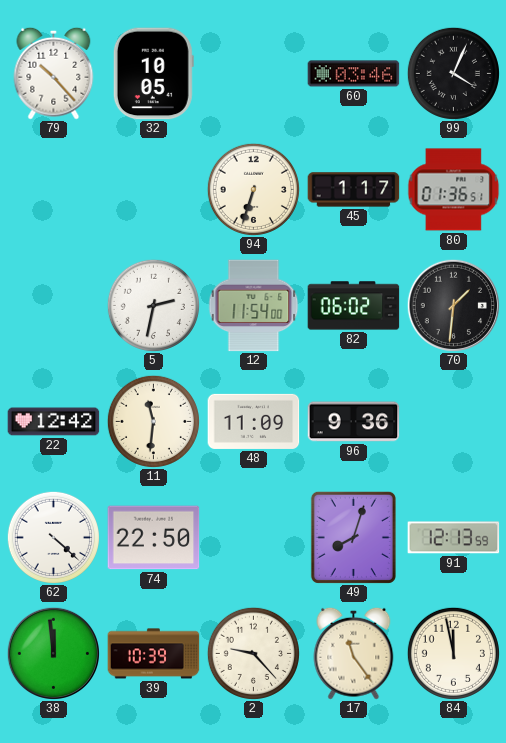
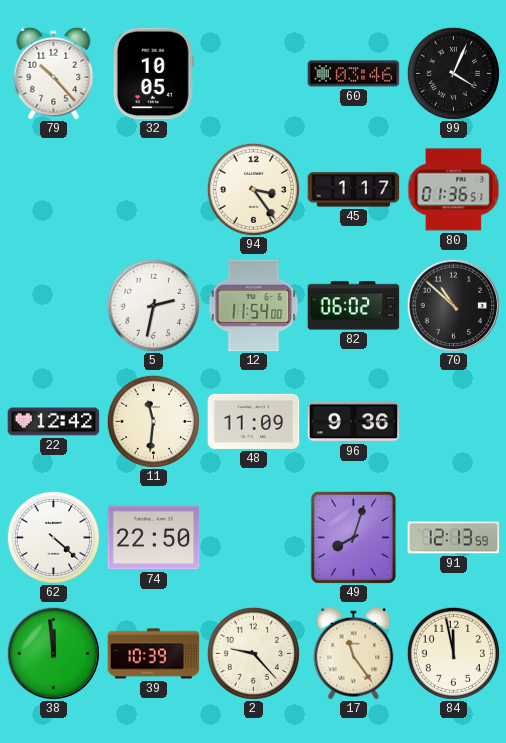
94: 6:33 -> 3:24
70: 1:31 -> 10:52
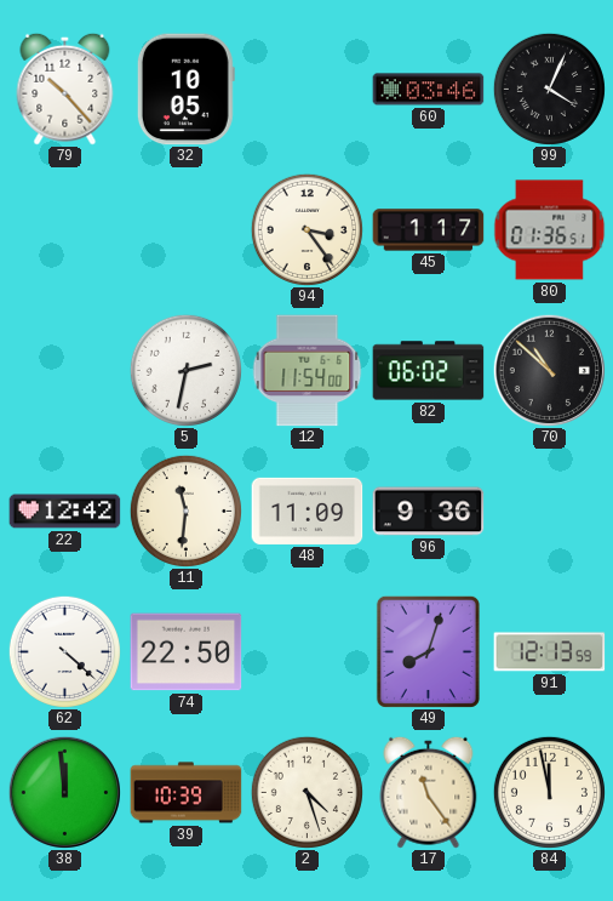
2: 9:23 -> 4:27
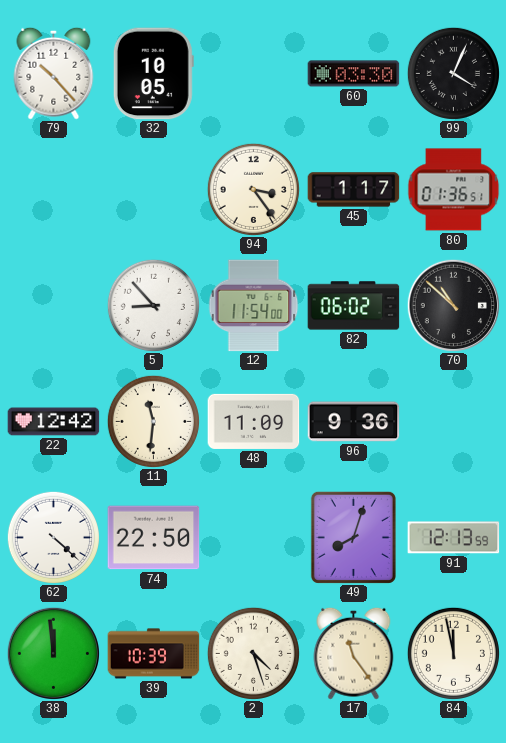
60: 03:46 -> 03:30
5: 2:32 -> 8:53
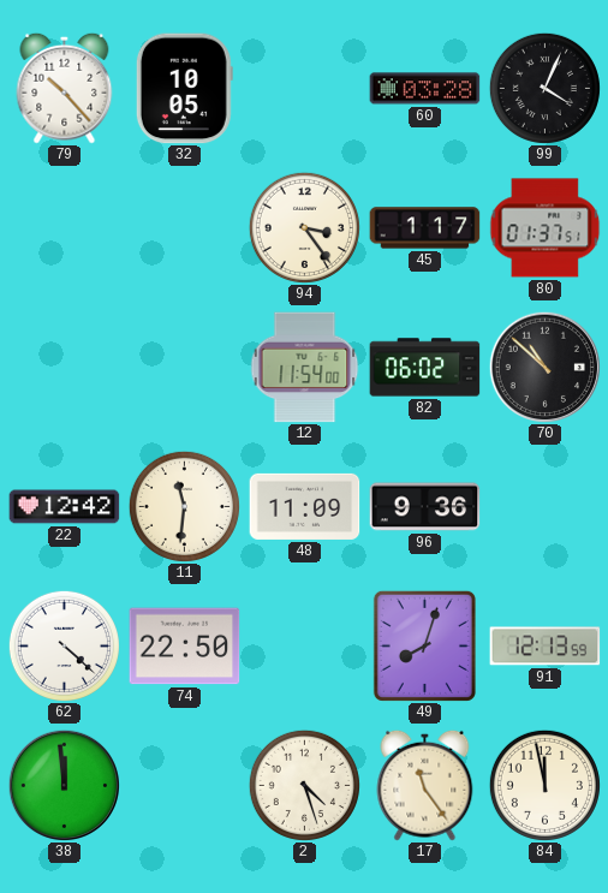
60: 03:30 -> 03:28
80: 01:36 -> 01:37
5: 8:53 -> none
39: 10:39 -> none
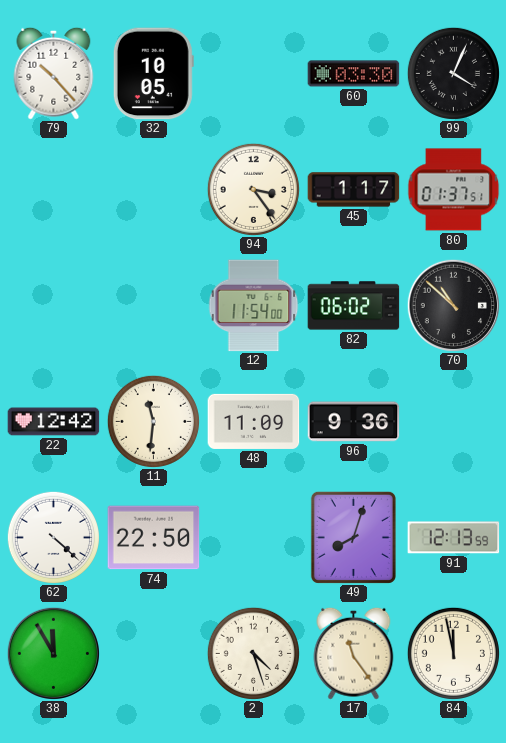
60: 03:28 -> 03:30
38: 11:59 -> 11:55
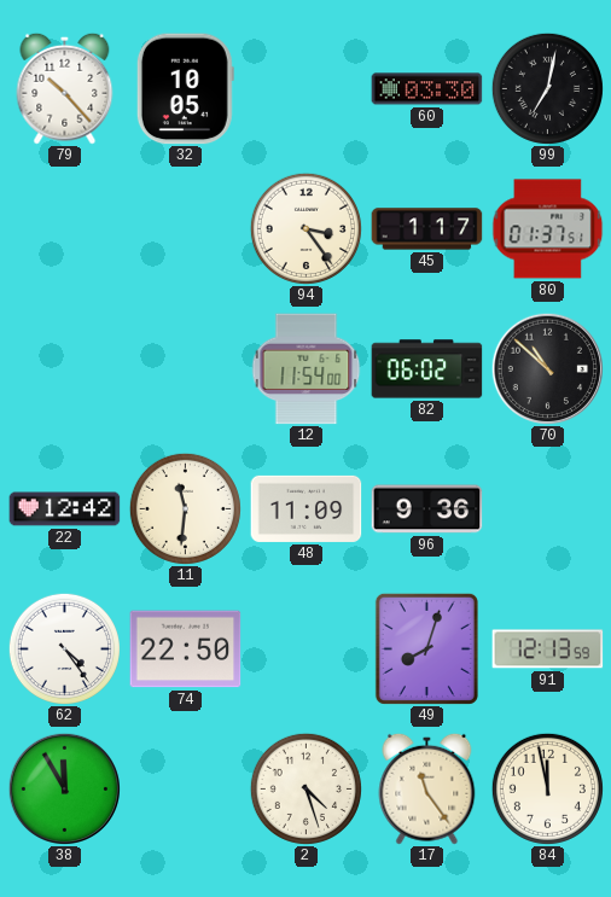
99: 4:04 -> 7:02
62: 4:22 -> 4:24
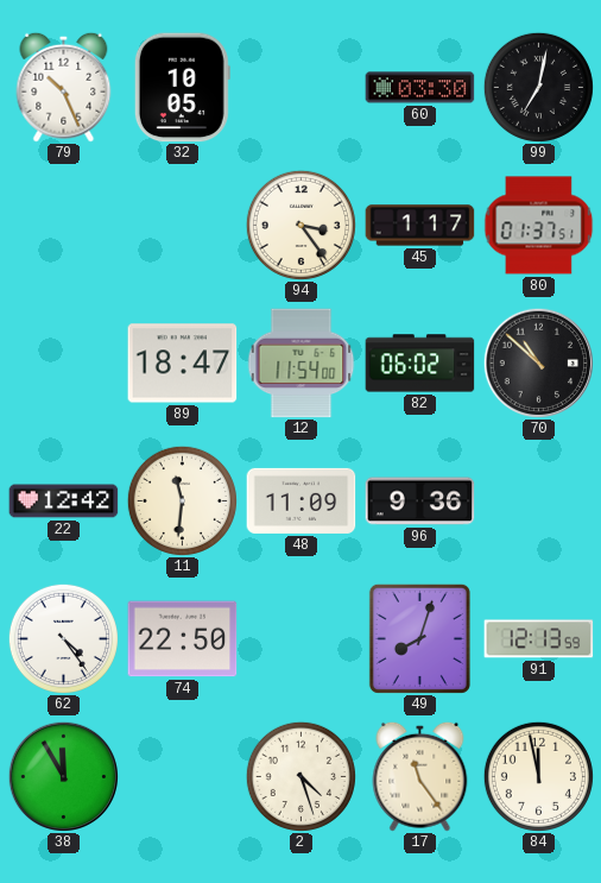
79: 10:23 -> 10:26
89: none -> 18:47
